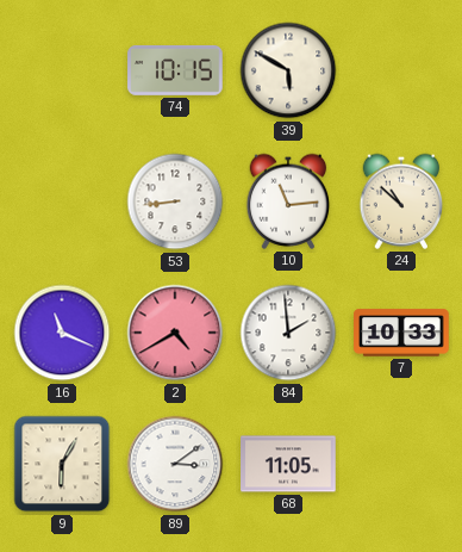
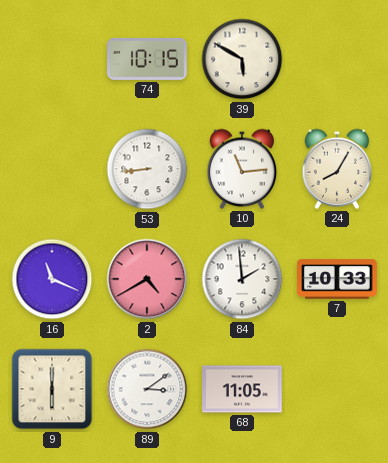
24: 10:52 -> 8:05
9: 6:05 -> 6:00
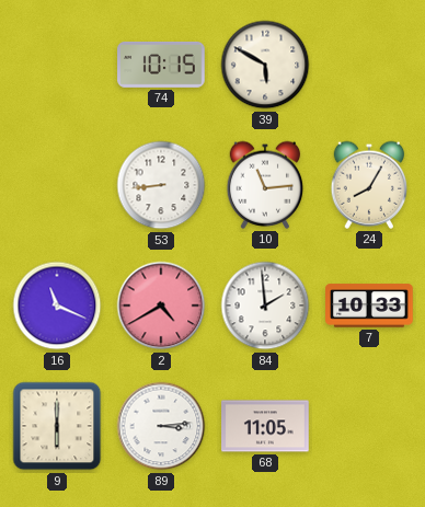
89: 3:09 -> 3:14
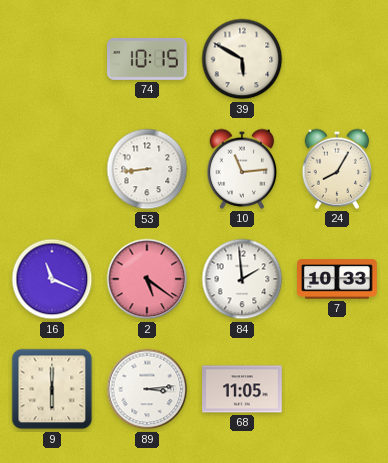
2: 4:40 -> 5:21
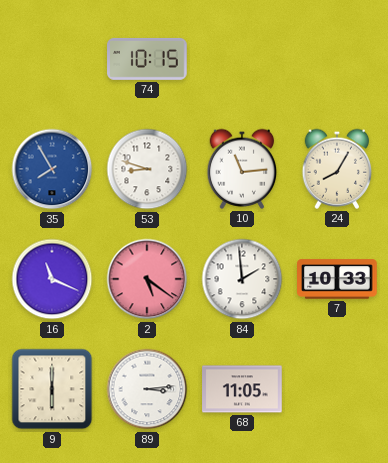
39: 5:50 -> none
35: none -> 7:55
53: 8:44 -> 8:48
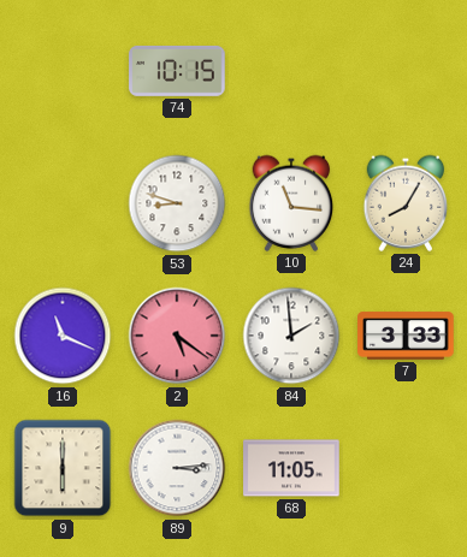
35: 7:55 -> none
10: 11:14 -> 11:16
7: 10:33 -> 3:33
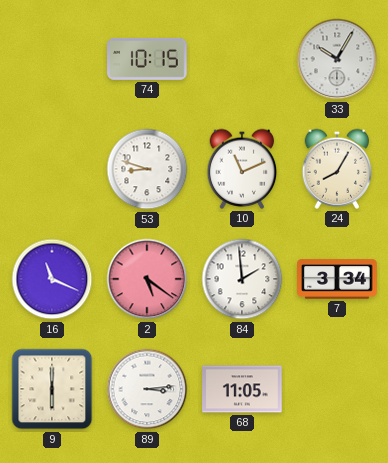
33: none -> 10:05
10: 11:16 -> 11:11
7: 3:33 -> 3:34
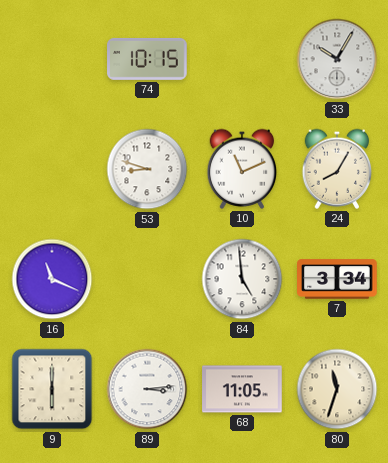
2: 5:21 -> none
84: 1:59 -> 4:59
80: none -> 11:33
